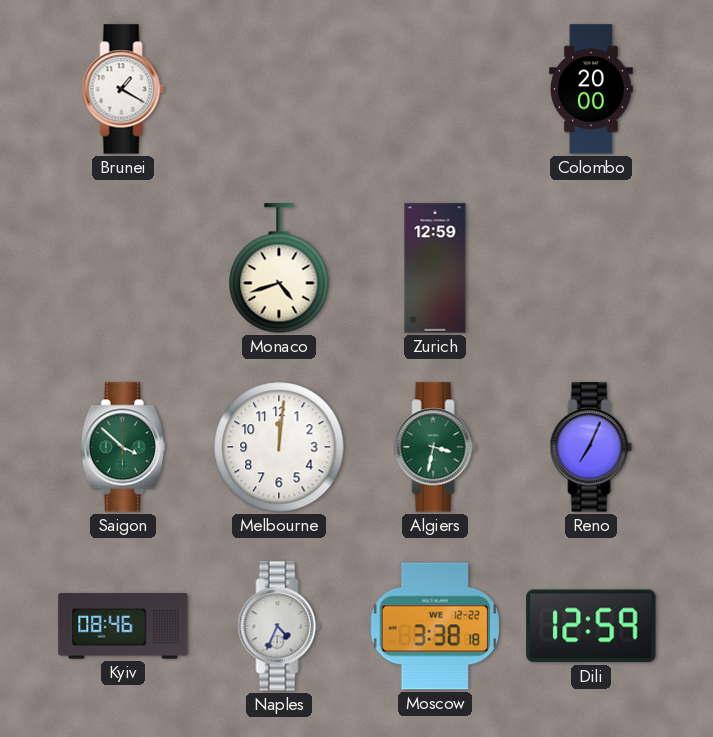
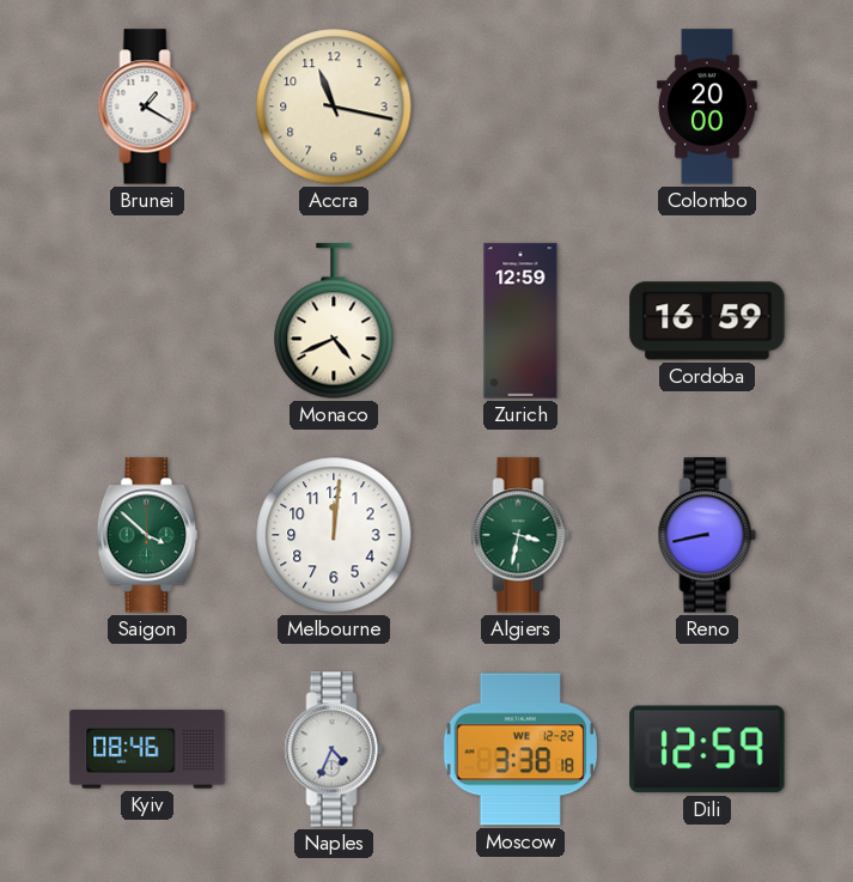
Accra: none -> 11:17
Monaco: 4:42 -> 4:41
Cordoba: none -> 16:59
Reno: 7:04 -> 8:43
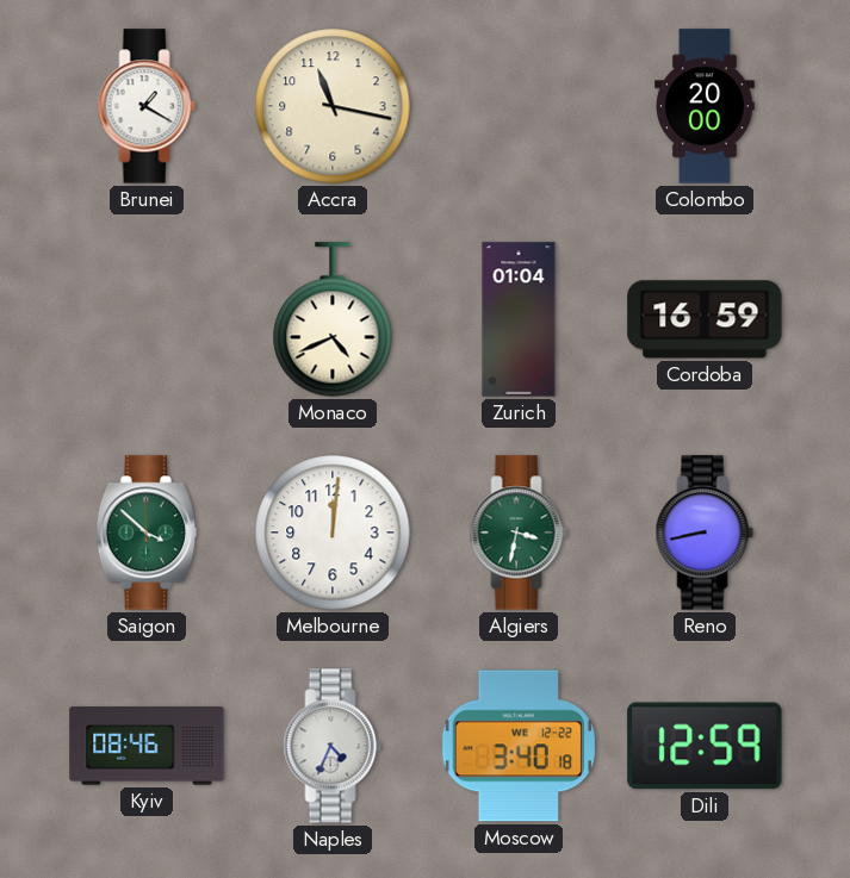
Zurich: 12:59 -> 01:04
Moscow: 3:38 -> 3:40
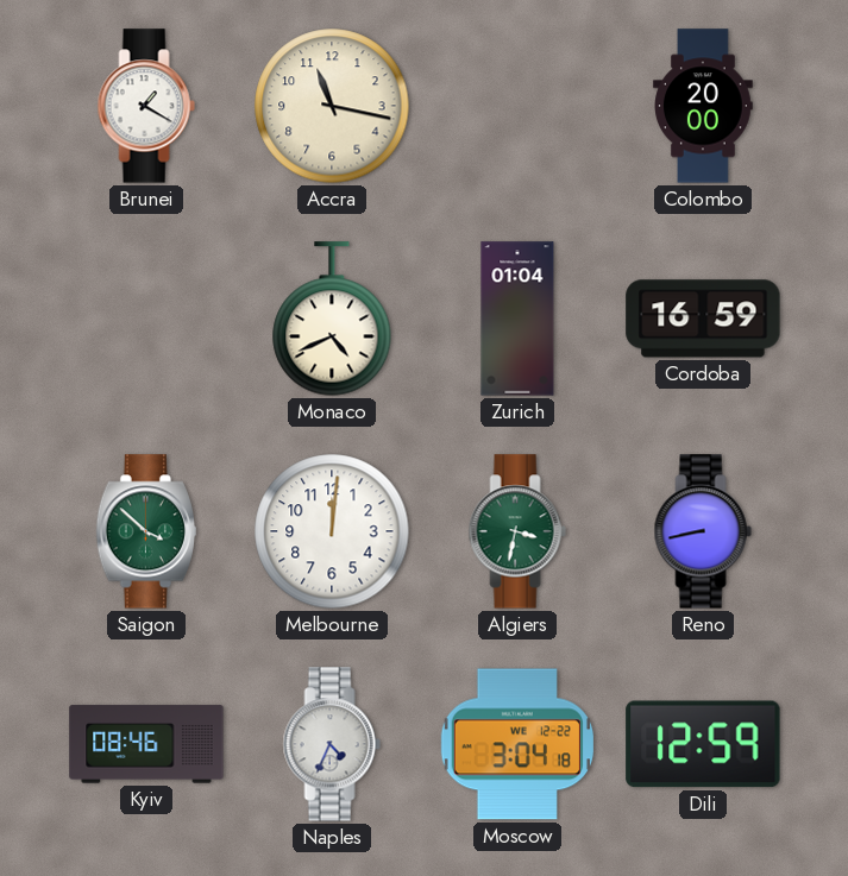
Moscow: 3:40 -> 3:04
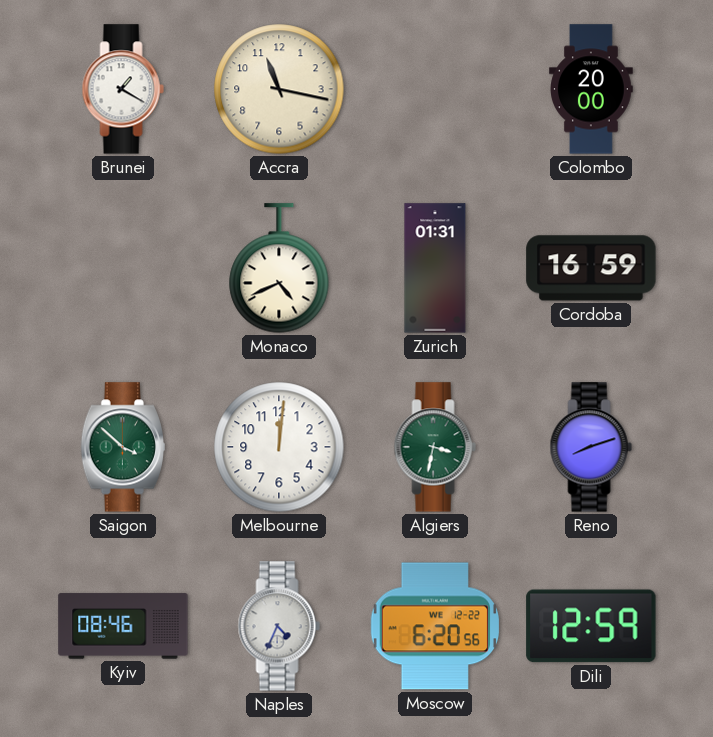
Zurich: 01:04 -> 01:31
Reno: 8:43 -> 8:12
Moscow: 3:04 -> 6:20
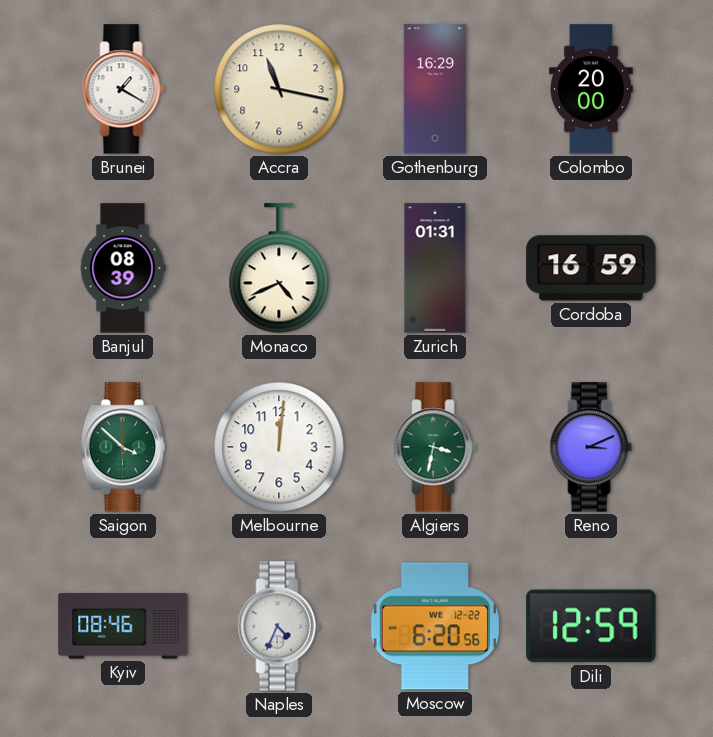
Gothenburg: none -> 16:29
Banjul: none -> 08:39
Reno: 8:12 -> 3:11
